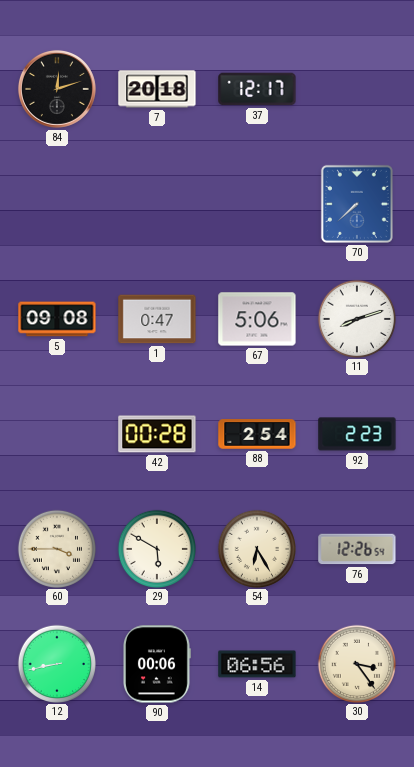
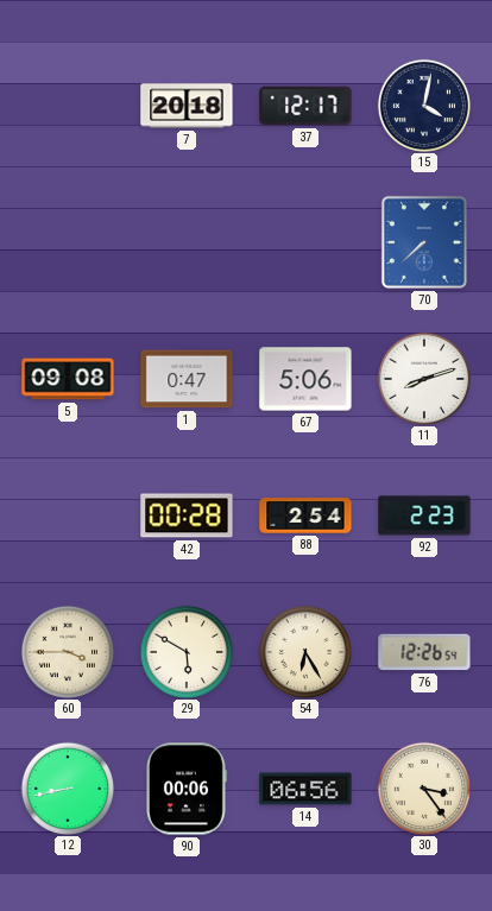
84: 12:12 -> none
15: none -> 4:02
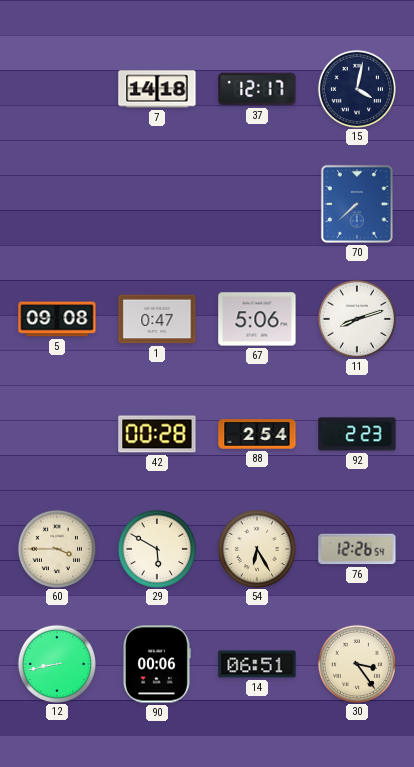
7: 20:18 -> 14:18
14: 06:56 -> 06:51
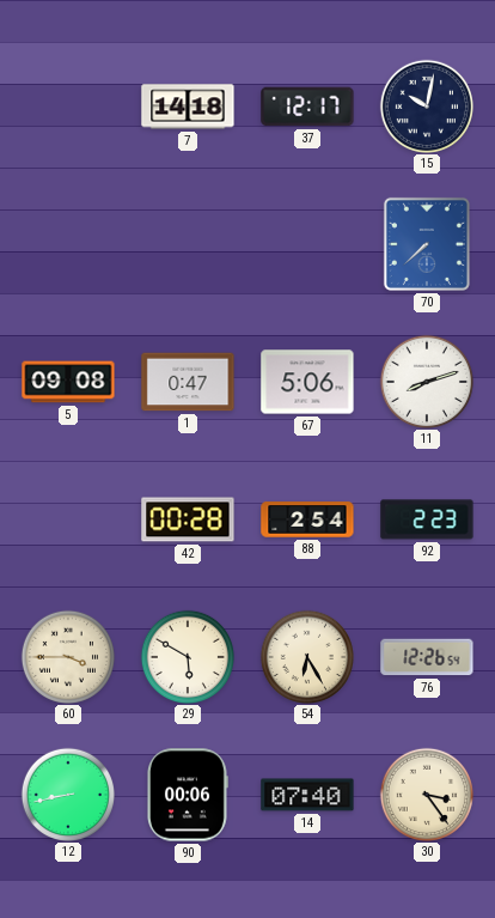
15: 4:02 -> 10:02
14: 06:51 -> 07:40
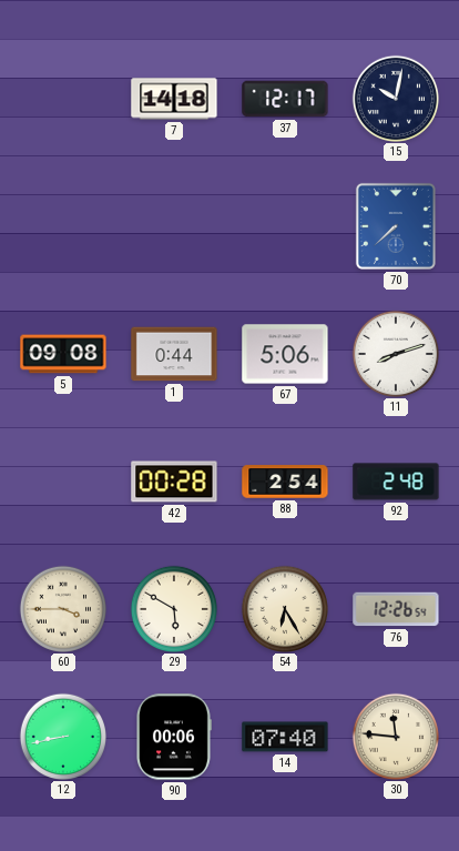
1: 0:47 -> 0:44
92: 2:23 -> 2:48
30: 3:24 -> 11:46
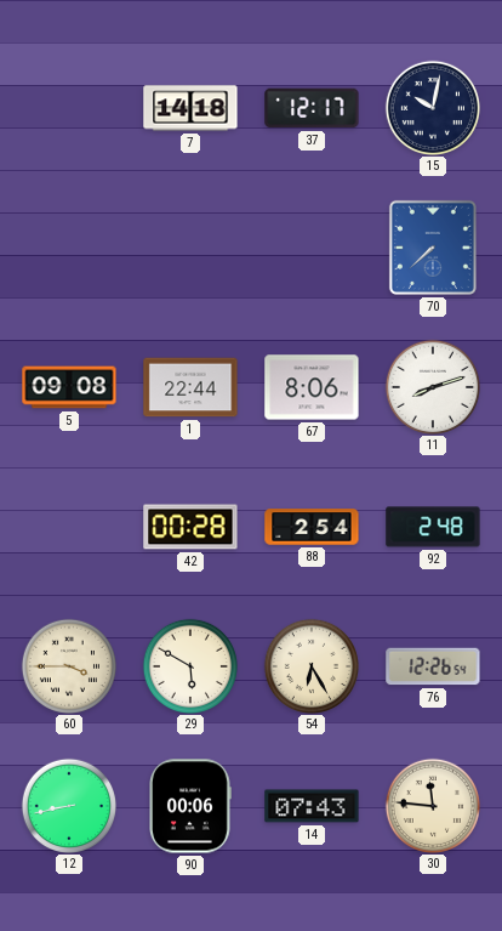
1: 0:44 -> 22:44
67: 5:06 -> 8:06
14: 07:40 -> 07:43
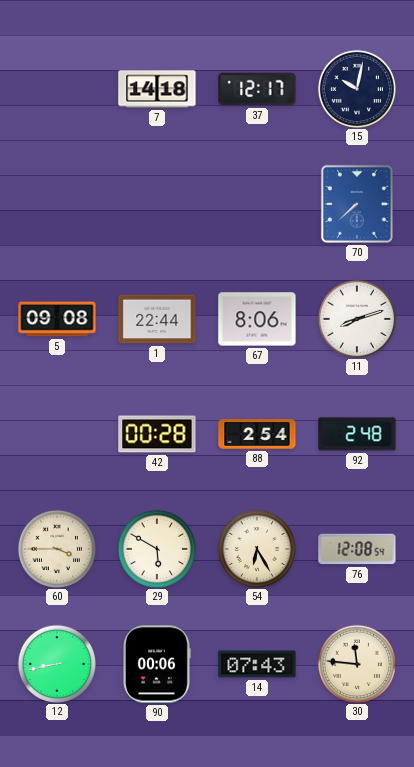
76: 12:26 -> 12:08
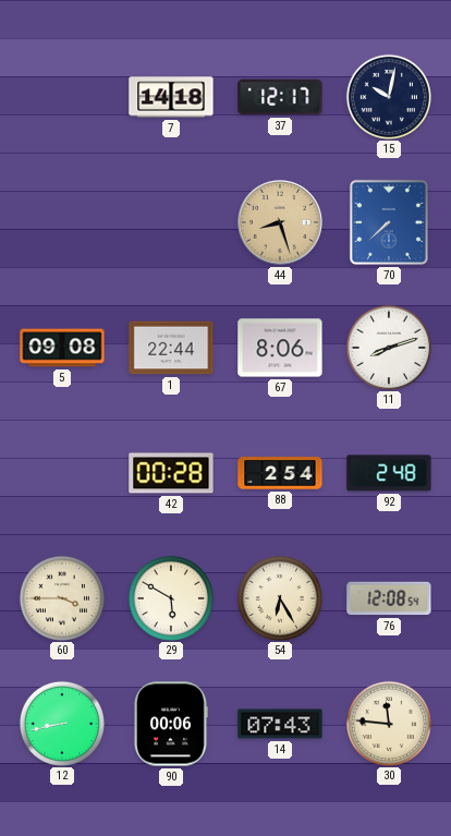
44: none -> 8:27
